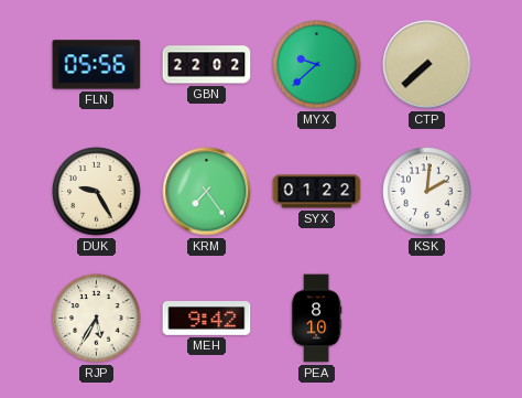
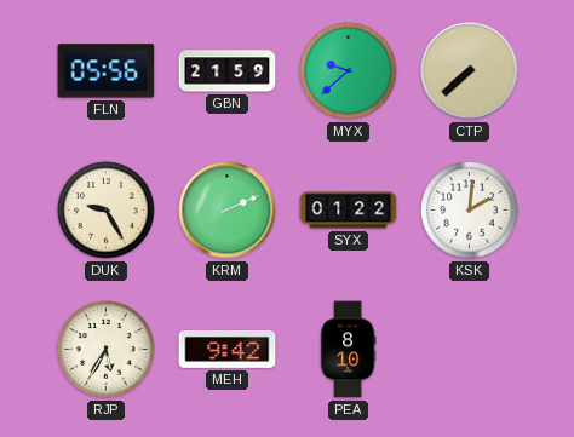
GBN: 22:02 -> 21:59
KRM: 7:24 -> 2:11
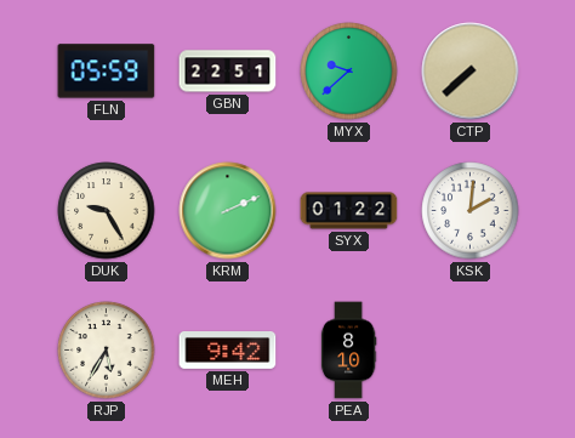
FLN: 05:56 -> 05:59
GBN: 21:59 -> 22:51
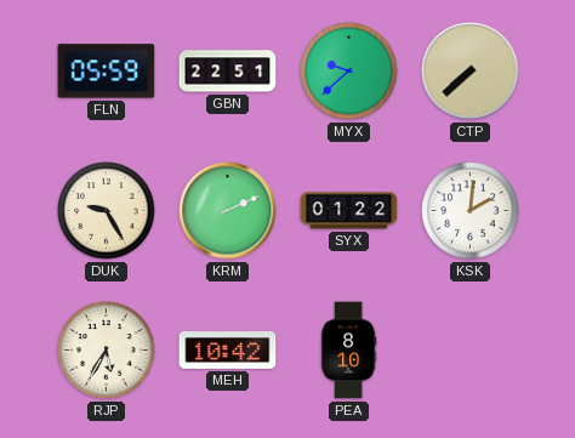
MEH: 9:42 -> 10:42
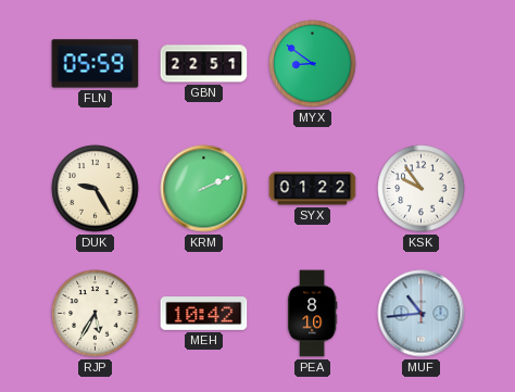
MYX: 9:38 -> 8:51
CTP: 7:38 -> none
KSK: 2:01 -> 9:54
MUF: none -> 10:44
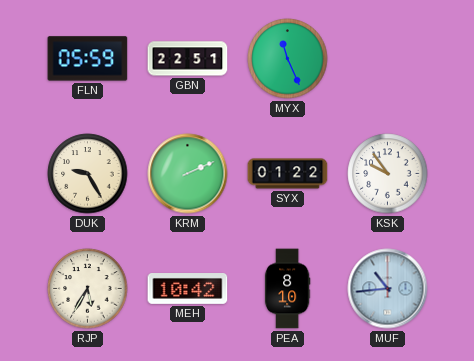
MYX: 8:51 -> 11:26
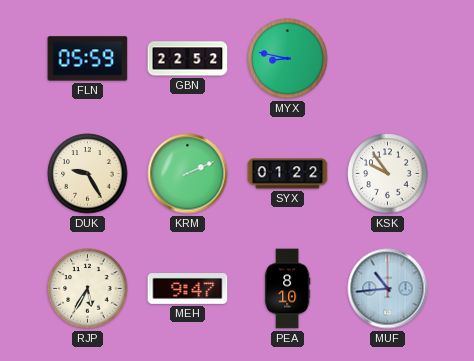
GBN: 22:51 -> 22:52
MYX: 11:26 -> 8:47
MEH: 10:42 -> 9:47
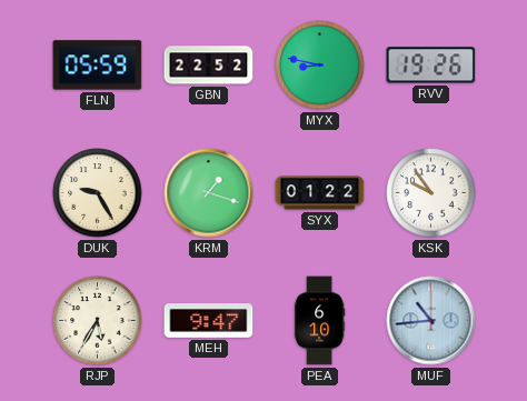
RVV: none -> 19:26
KRM: 2:11 -> 1:18
PEA: 8:10 -> 6:10
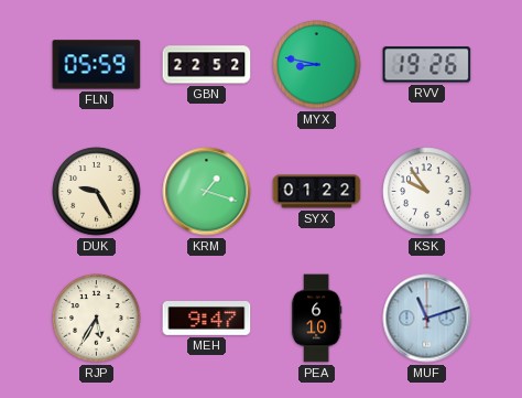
MUF: 10:44 -> 11:12
